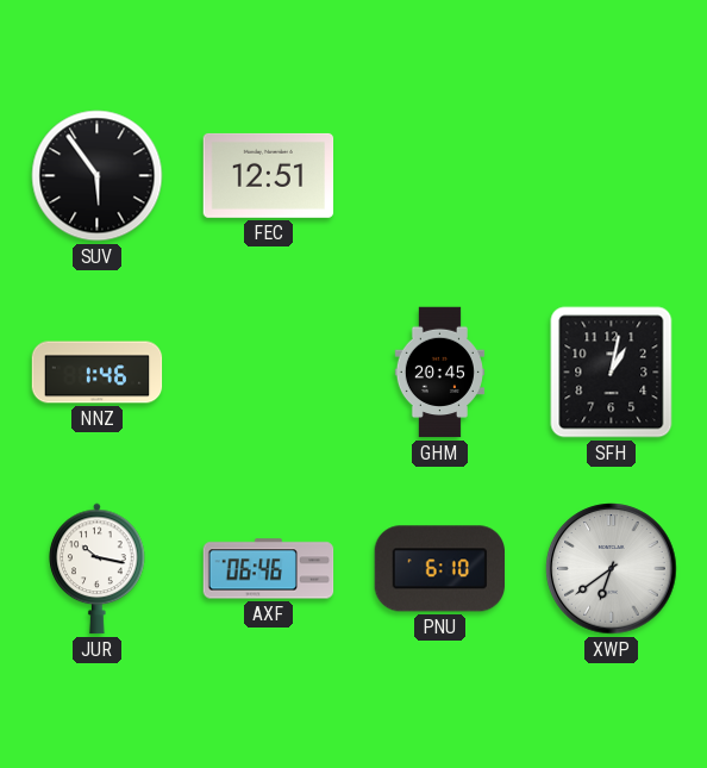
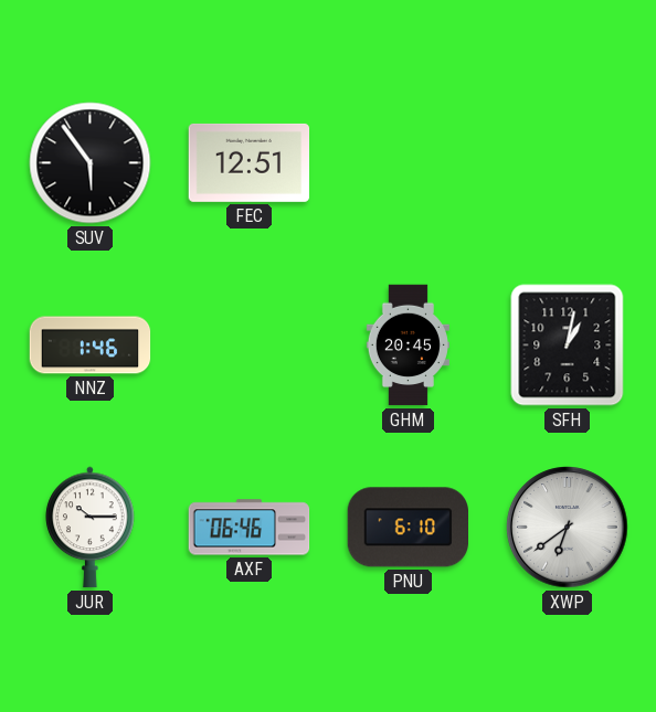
JUR: 10:17 -> 10:15
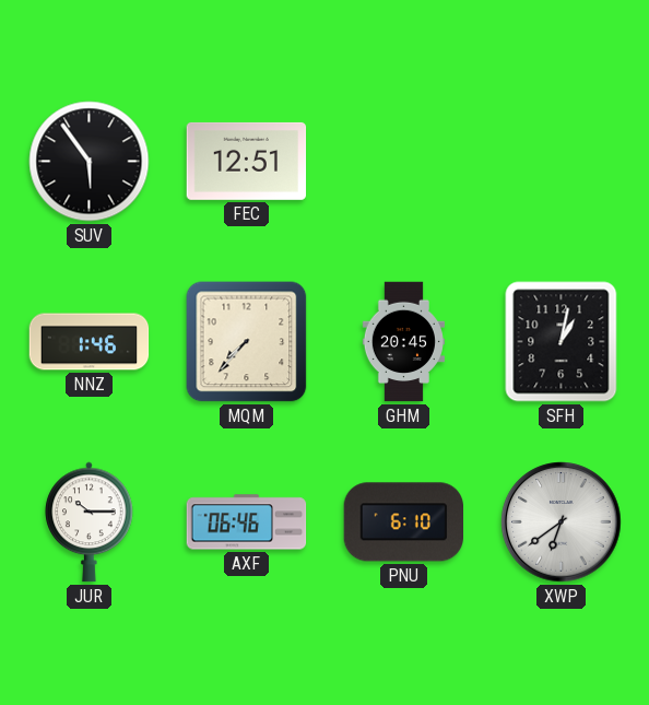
MQM: none -> 7:37
